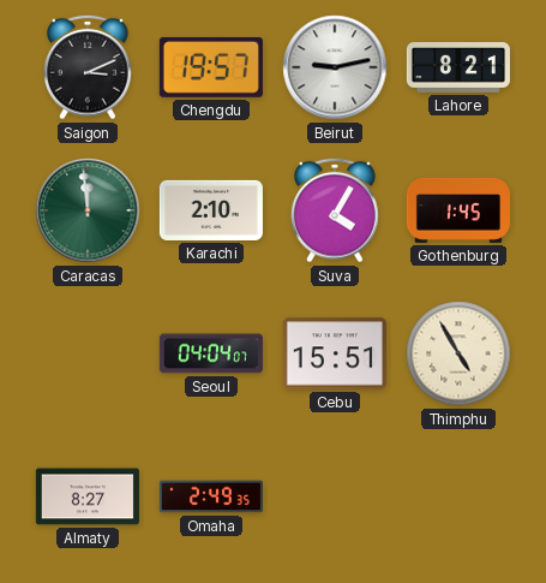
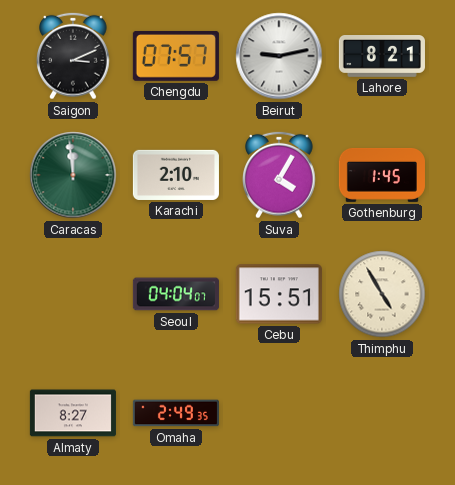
Chengdu: 19:57 -> 07:57
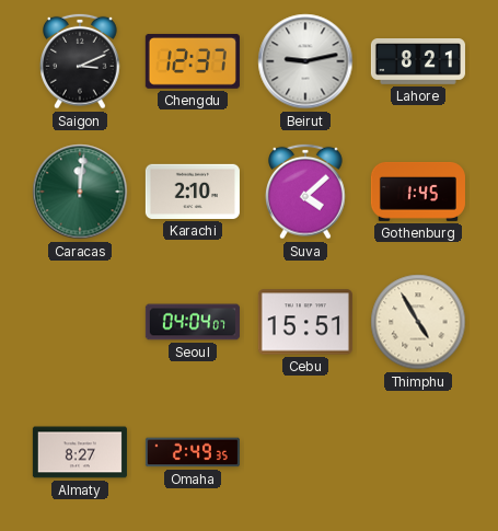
Chengdu: 07:57 -> 12:37
Caracas: 11:59 -> 12:01
Suva: 4:05 -> 4:08
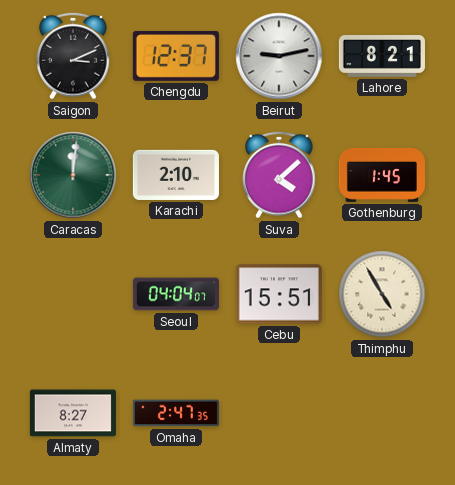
Omaha: 2:49 -> 2:47
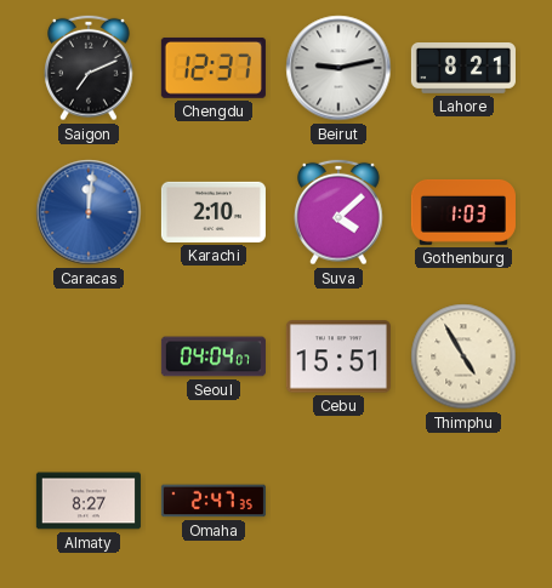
Saigon: 3:11 -> 7:11
Caracas dial: green -> blue
Gothenburg: 1:45 -> 1:03
